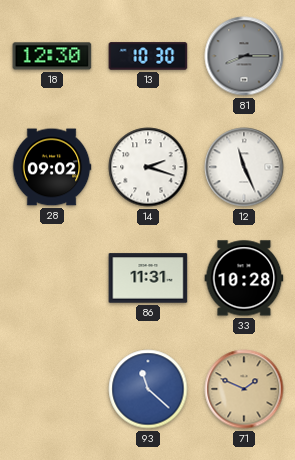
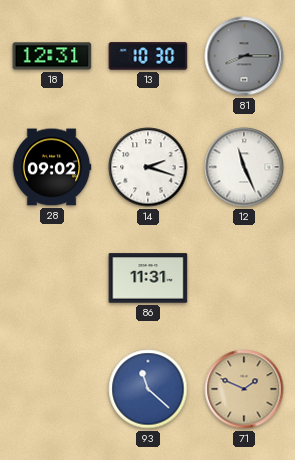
18: 12:30 -> 12:31
33: 10:28 -> none
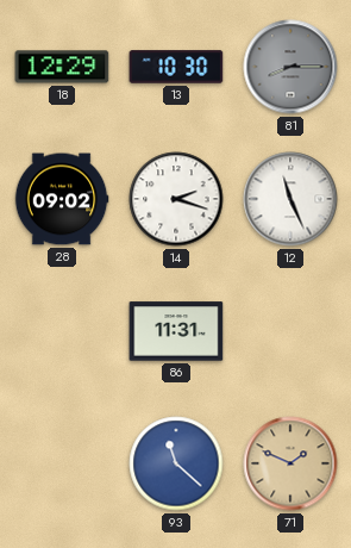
18: 12:31 -> 12:29
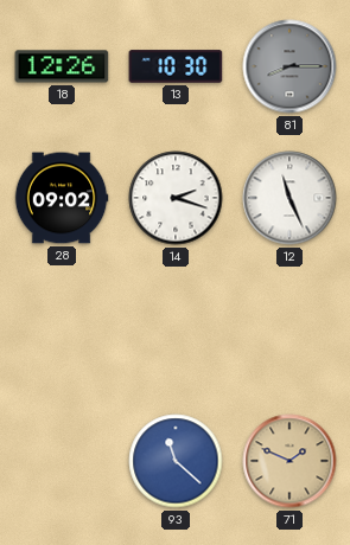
18: 12:29 -> 12:26
86: 11:31 -> none
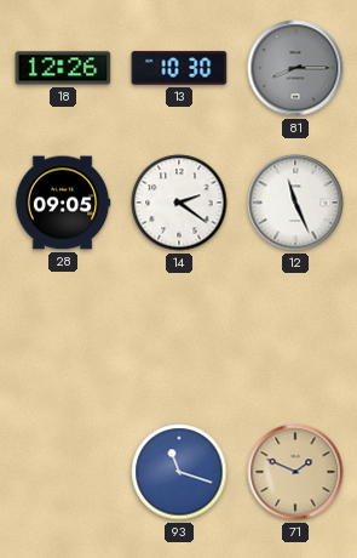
28: 09:02 -> 09:05
14: 2:18 -> 2:21
93: 11:22 -> 11:18
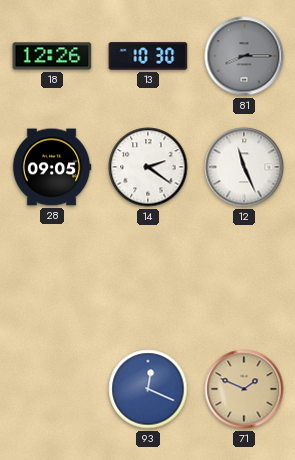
93: 11:18 -> 12:19
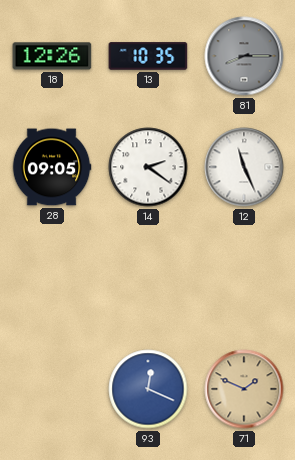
13: 10:30 -> 10:35
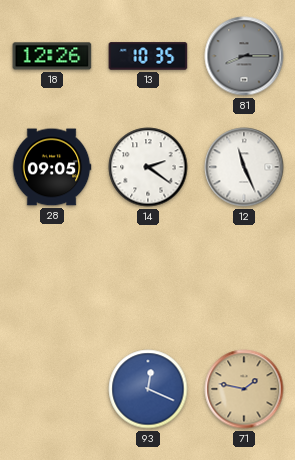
71: 1:49 -> 1:47
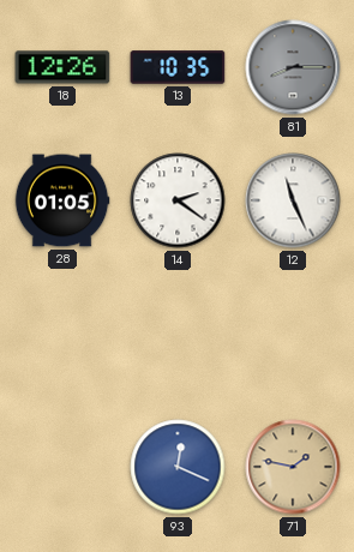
28: 09:05 -> 01:05
